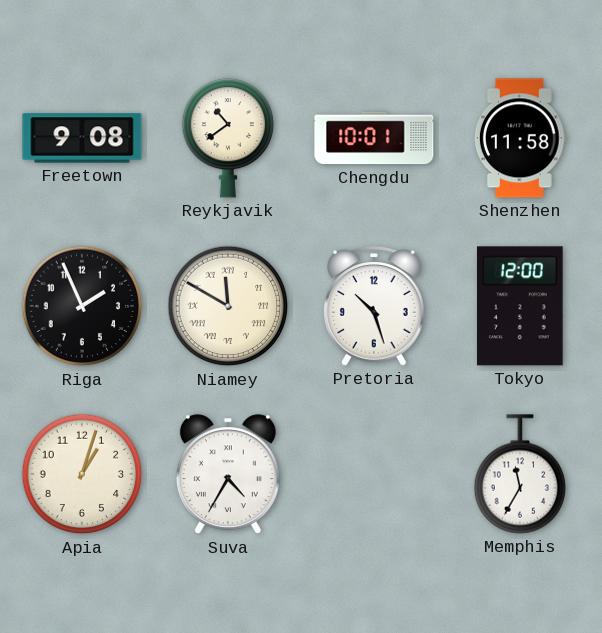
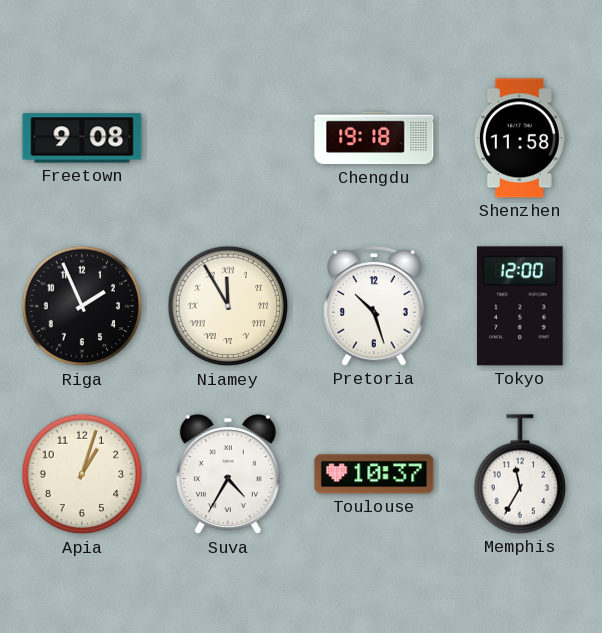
Reykjavik: 10:39 -> none
Chengdu: 10:01 -> 19:18
Niamey: 11:50 -> 11:55
Toulouse: none -> 10:37
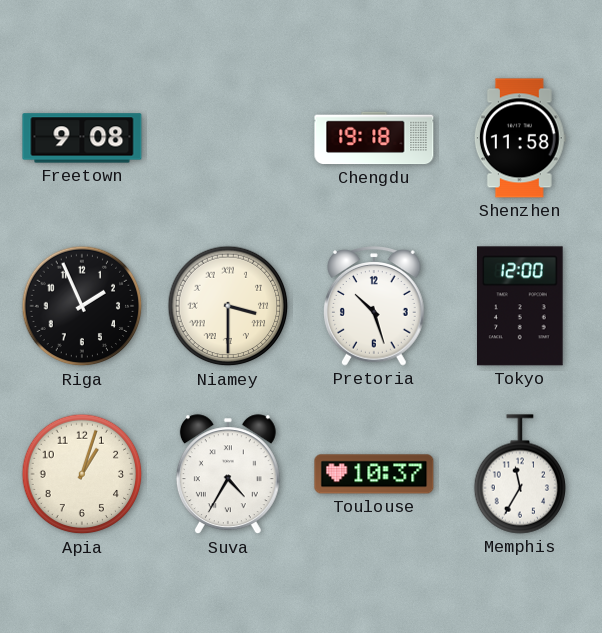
Niamey: 11:55 -> 3:30
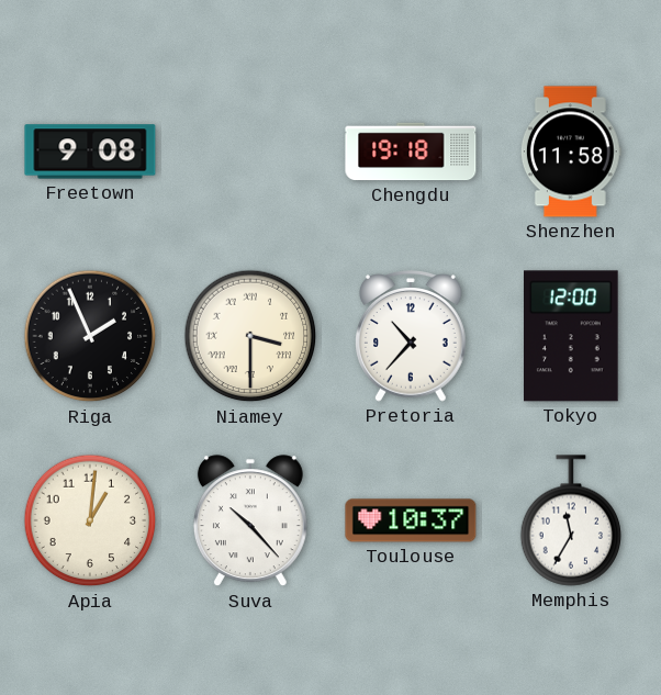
Pretoria: 10:27 -> 10:37
Apia: 1:03 -> 1:01
Suva: 4:35 -> 10:23
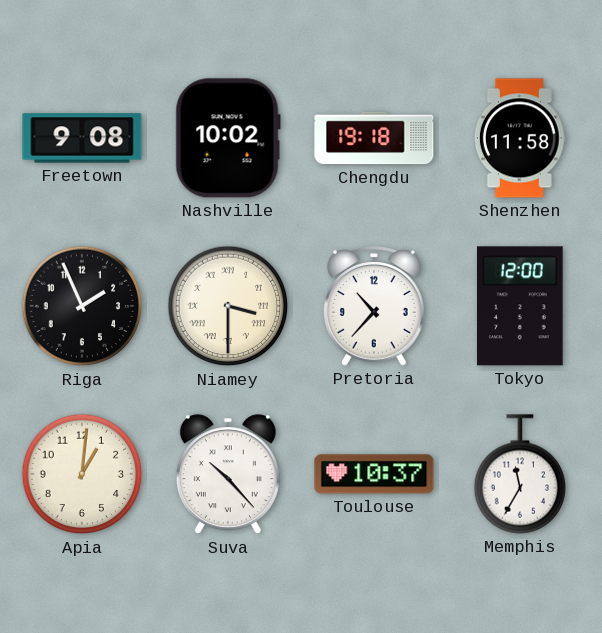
Nashville: none -> 10:02
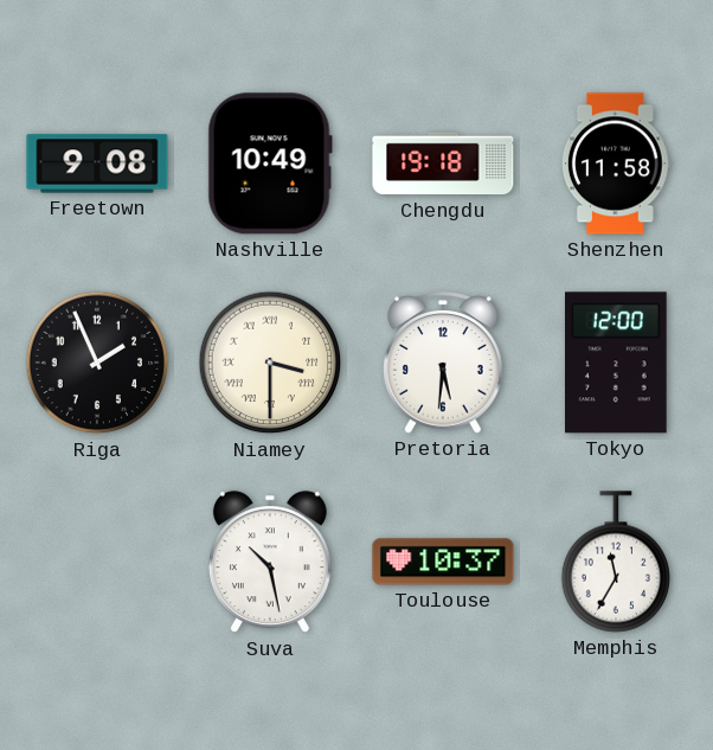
Nashville: 10:02 -> 10:49
Pretoria: 10:37 -> 5:31
Apia: 1:01 -> none
Suva: 10:23 -> 10:28
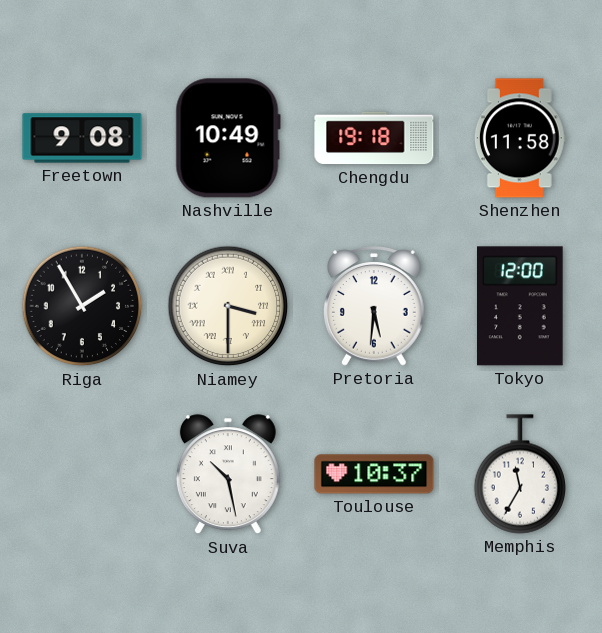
Riga: 1:56 -> 1:55
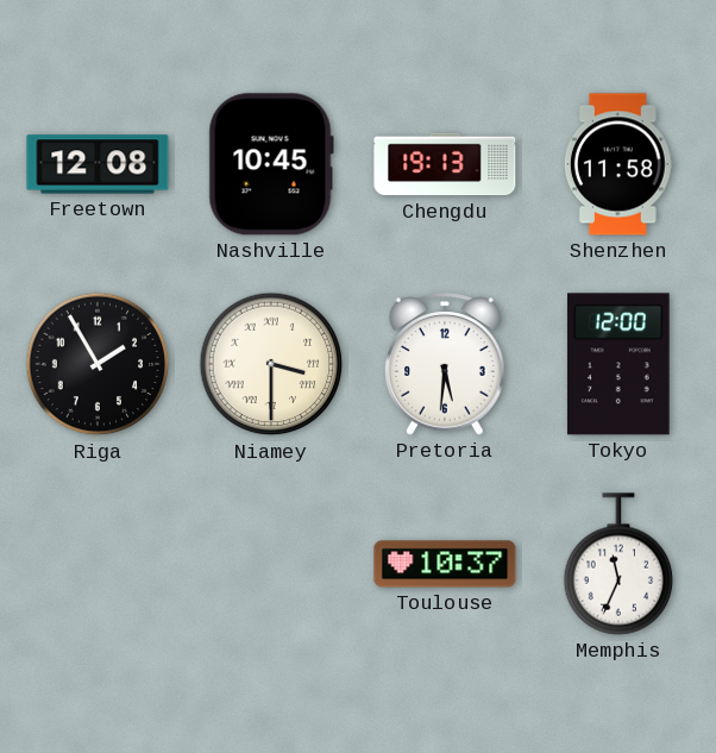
Freetown: 9:08 -> 12:08
Nashville: 10:49 -> 10:45
Chengdu: 19:18 -> 19:13
Suva: 10:28 -> none
Memphis: 11:35 -> 11:34
